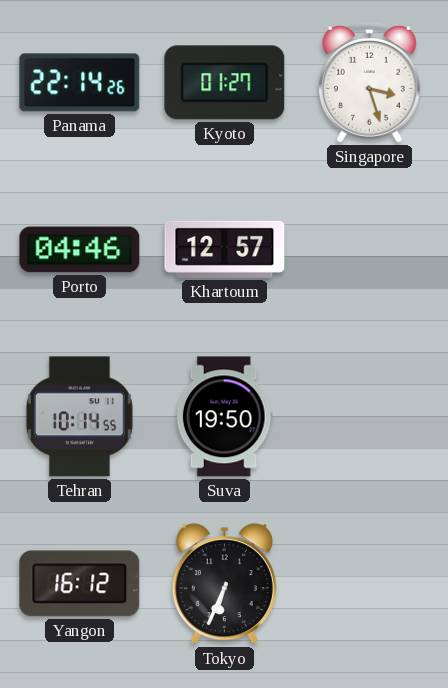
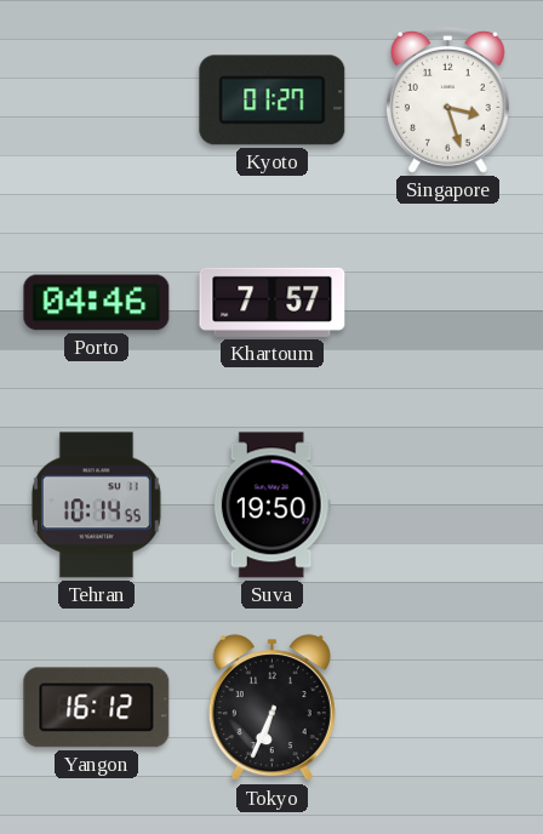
Panama: 22:14 -> none
Khartoum: 12:57 -> 7:57
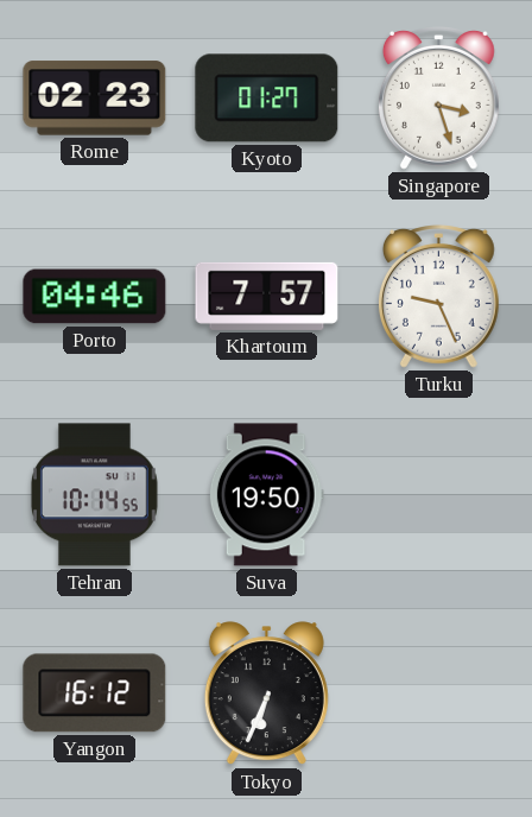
Rome: none -> 02:23
Turku: none -> 9:26
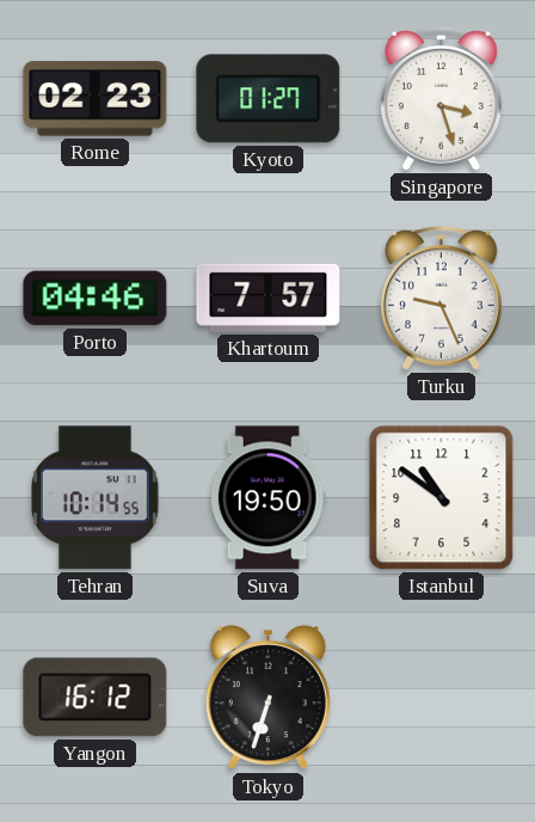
Istanbul: none -> 10:51
Tokyo: 6:34 -> 6:33
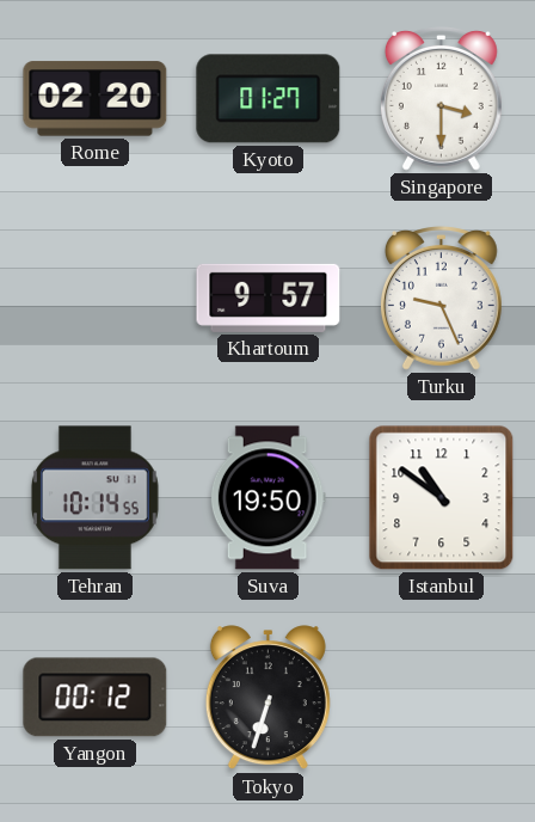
Rome: 02:23 -> 02:20
Singapore: 3:27 -> 3:30
Porto: 04:46 -> none
Khartoum: 7:57 -> 9:57
Yangon: 16:12 -> 00:12
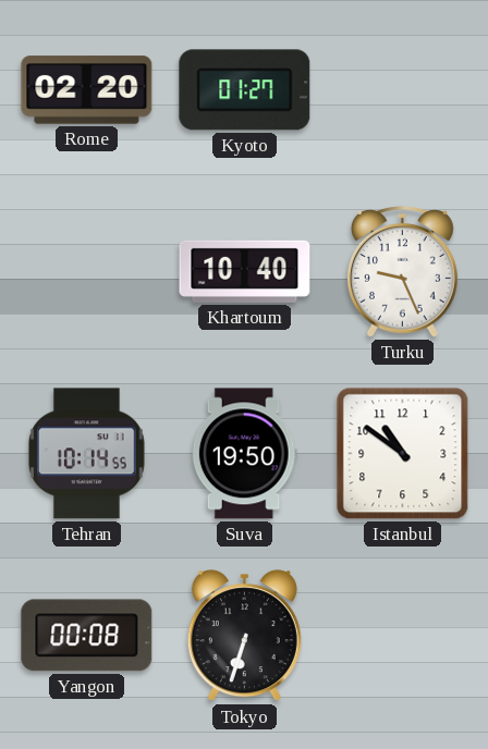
Singapore: 3:30 -> none
Khartoum: 9:57 -> 10:40
Yangon: 00:12 -> 00:08
